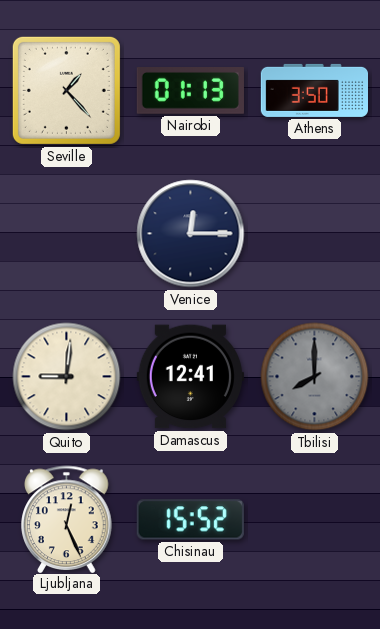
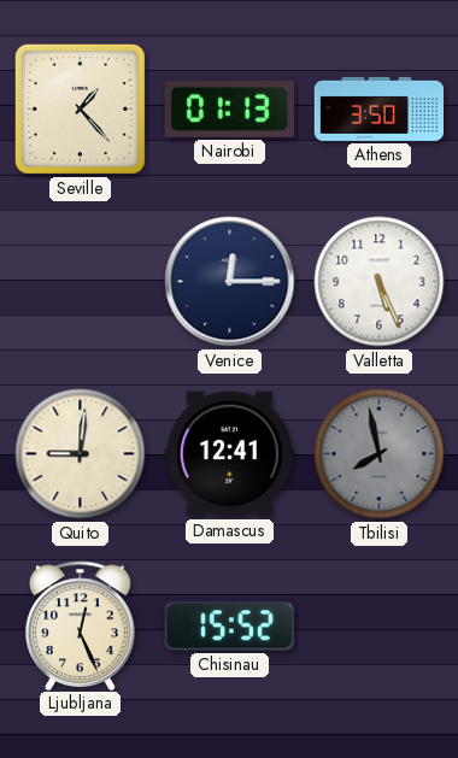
Valletta: none -> 5:26
Tbilisi: 8:00 -> 7:58
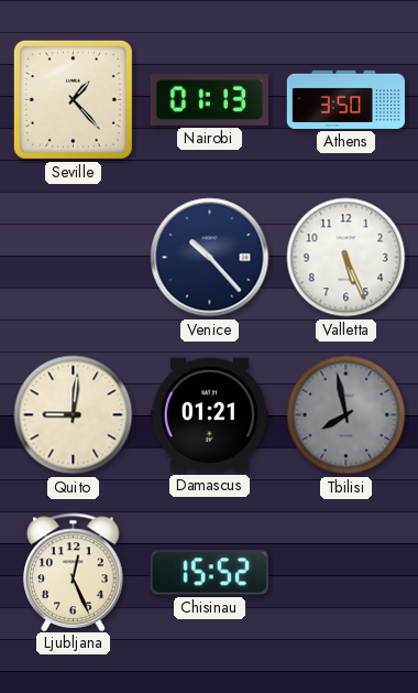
Venice: 12:15 -> 10:23
Damascus: 12:41 -> 01:21
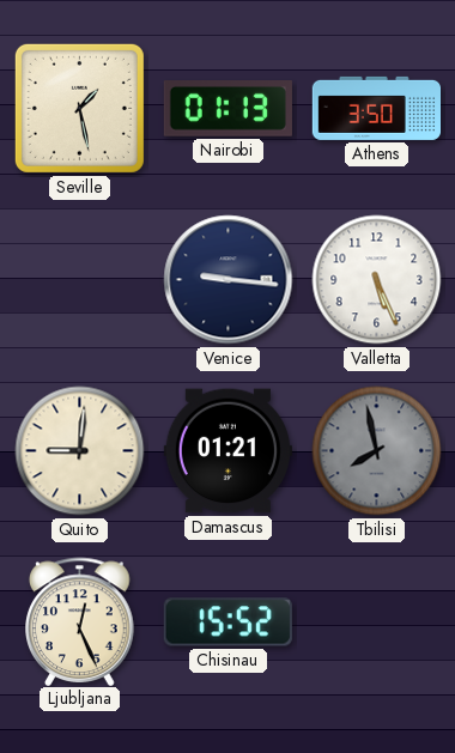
Seville: 1:23 -> 1:28
Venice: 10:23 -> 9:16
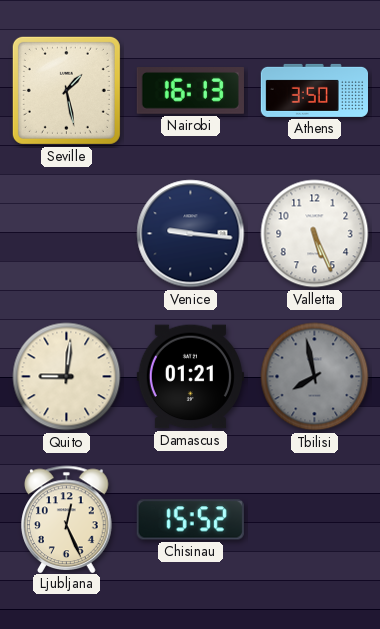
Nairobi: 01:13 -> 16:13
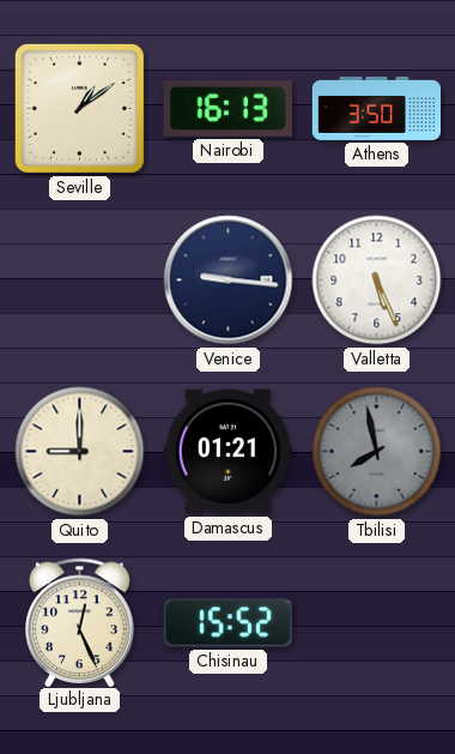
Seville: 1:28 -> 1:09
Quito: 9:01 -> 9:00
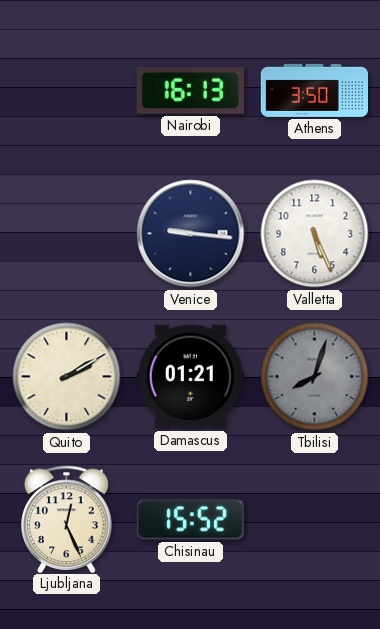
Seville: 1:09 -> none
Quito: 9:00 -> 2:10
Tbilisi: 7:58 -> 8:03
